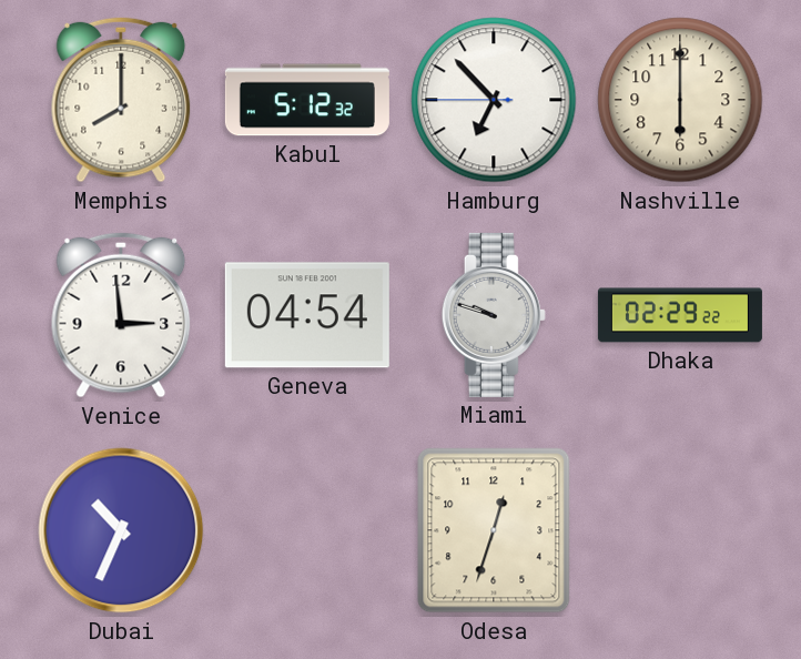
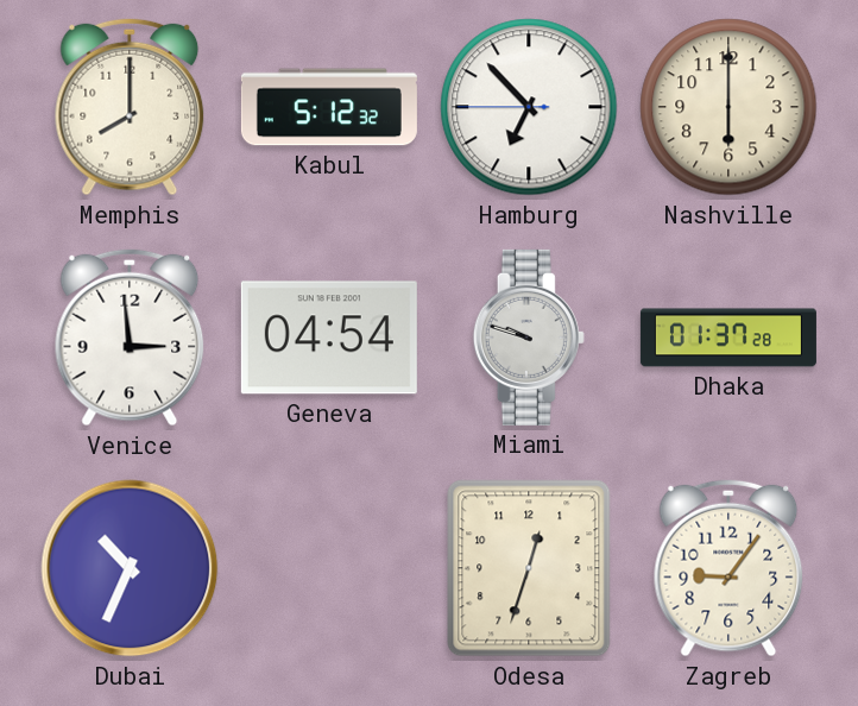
Dhaka: 02:29 -> 01:37
Zagreb: none -> 9:06
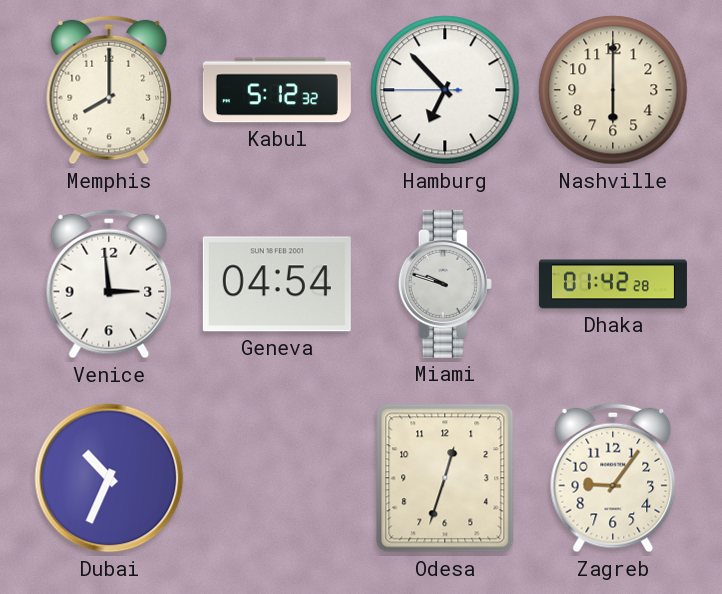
Dhaka: 01:37 -> 01:42
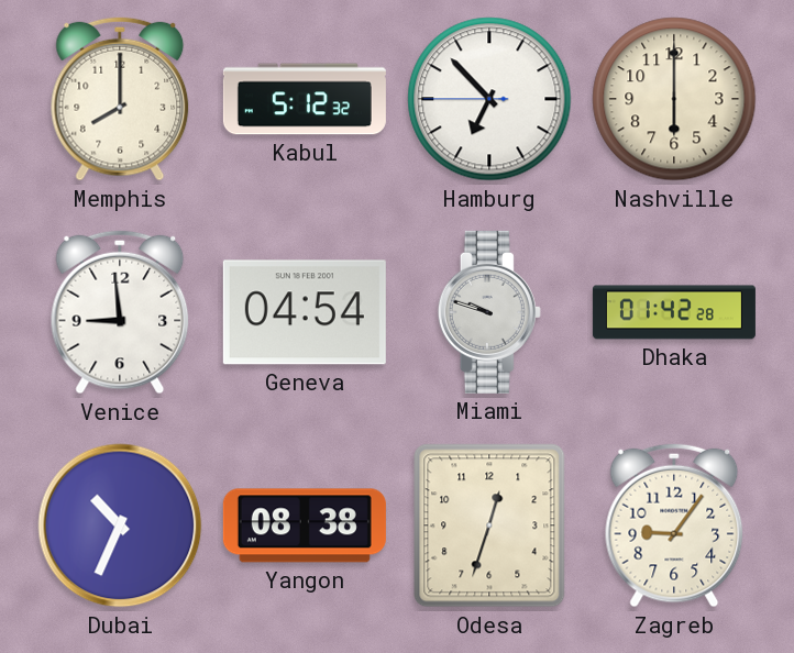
Venice: 2:59 -> 8:59
Yangon: none -> 08:38
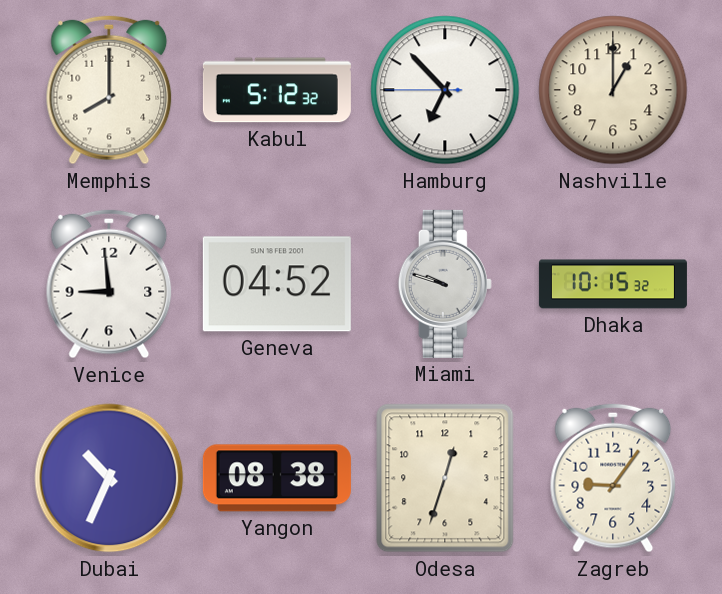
Nashville: 6:00 -> 1:00
Geneva: 04:54 -> 04:52
Dhaka: 01:42 -> 10:15
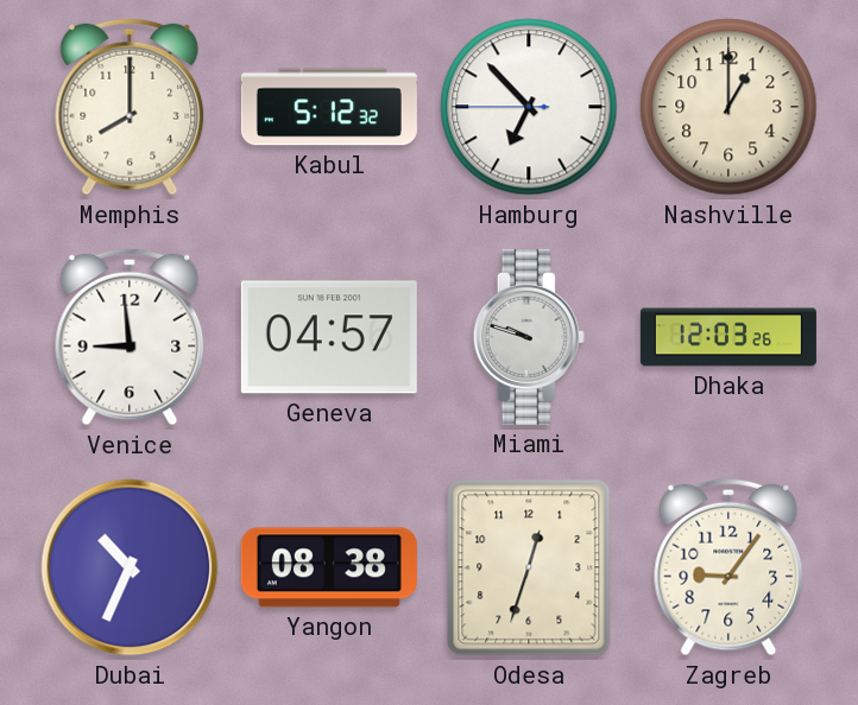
Geneva: 04:52 -> 04:57
Dhaka: 10:15 -> 12:03
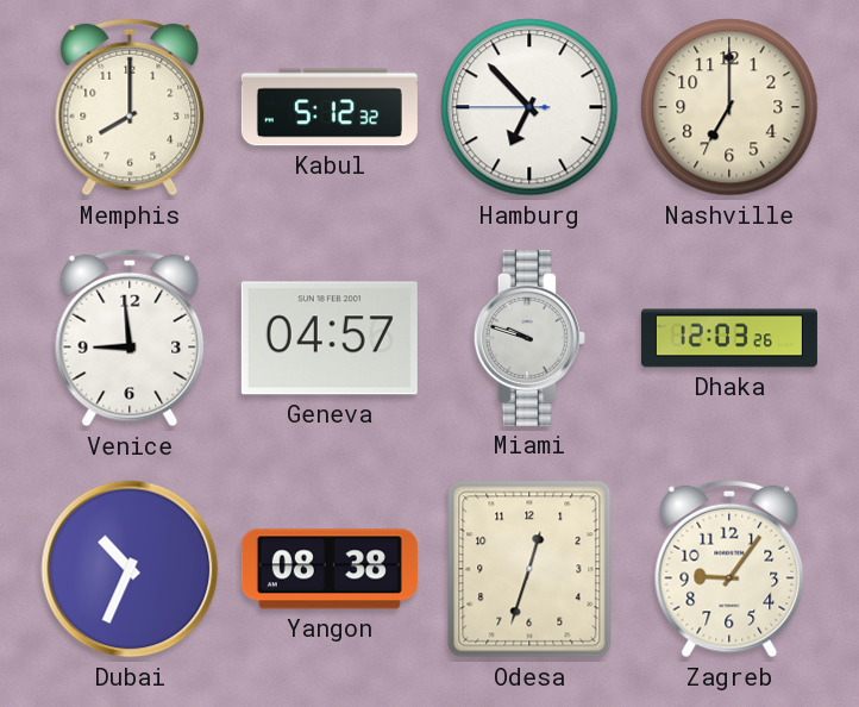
Nashville: 1:00 -> 7:00
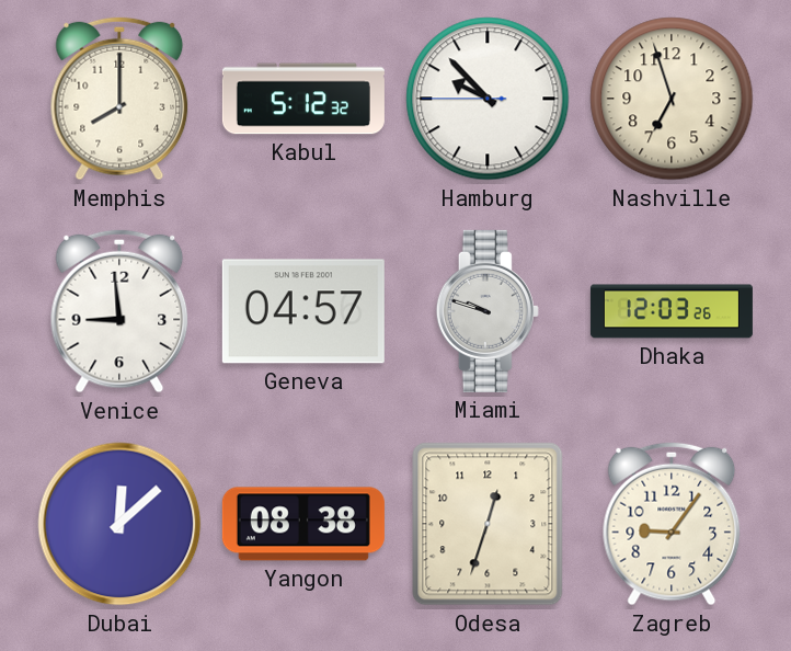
Hamburg: 6:52 -> 9:52
Nashville: 7:00 -> 6:57
Dubai: 10:34 -> 12:08
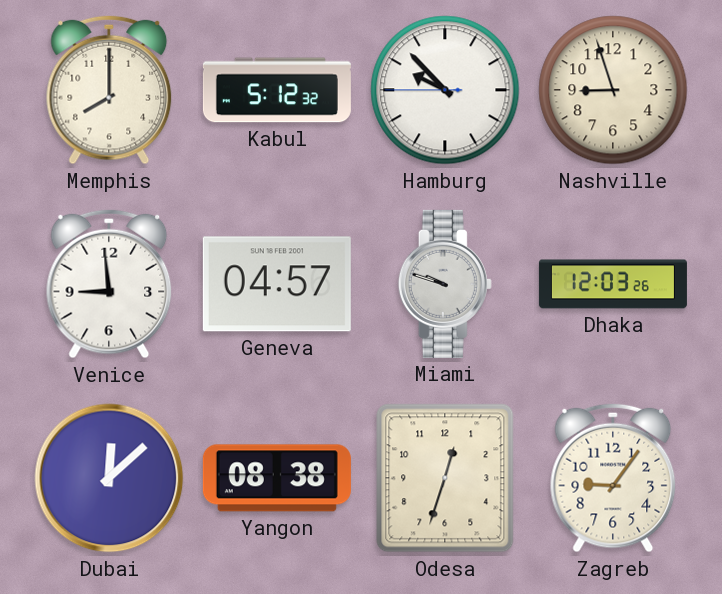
Nashville: 6:57 -> 8:57
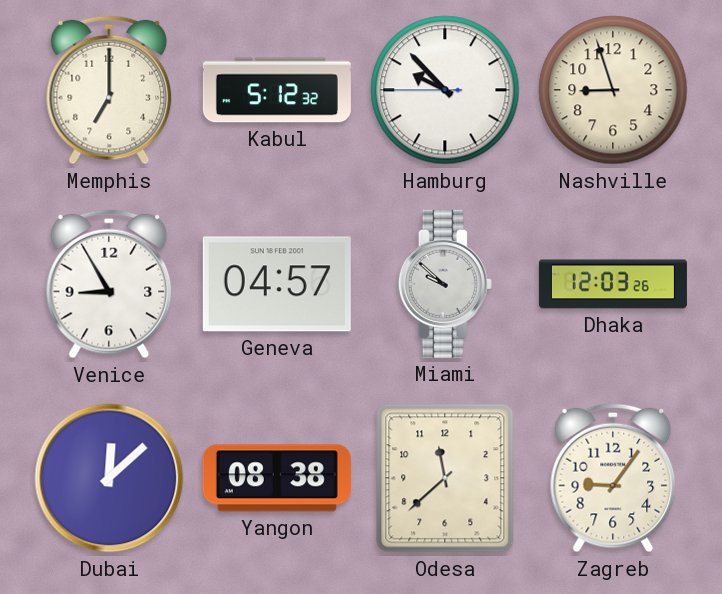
Memphis: 8:00 -> 7:00
Venice: 8:59 -> 8:55
Miami: 9:48 -> 9:52
Odesa: 12:33 -> 11:38
